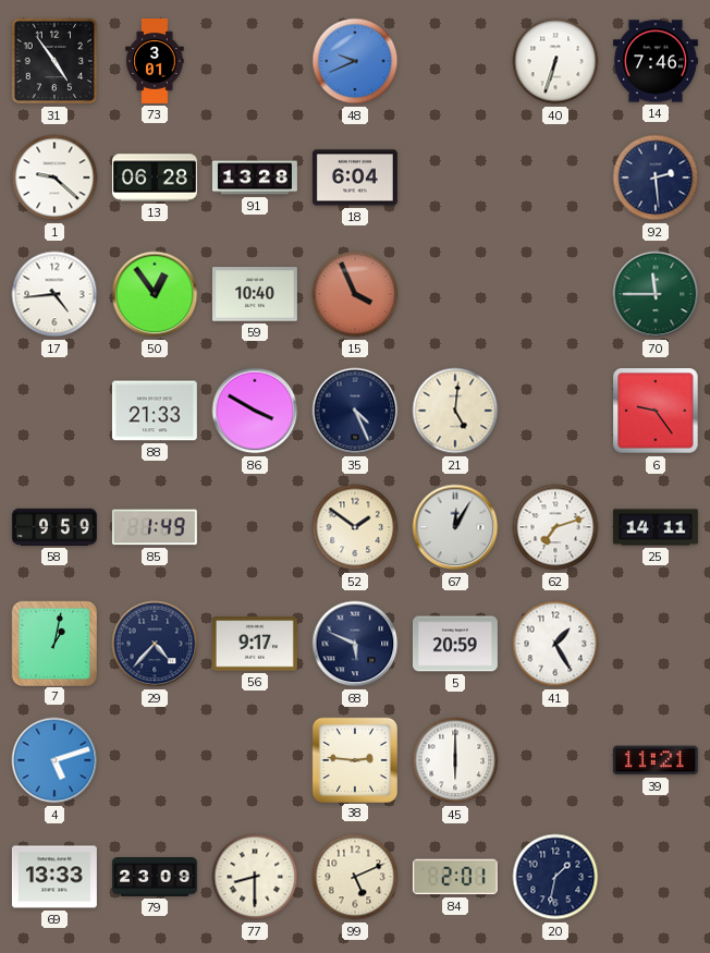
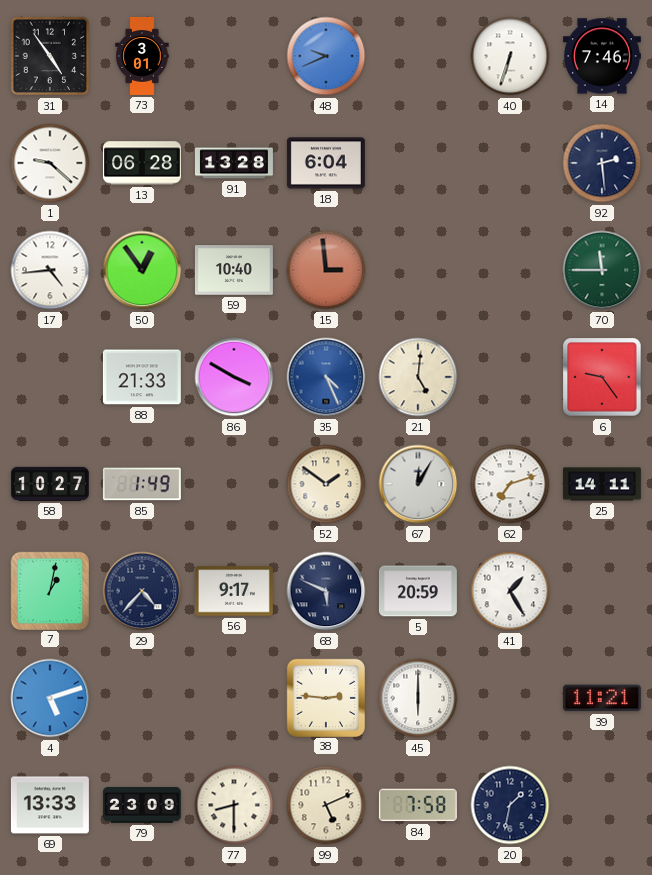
15: 3:56 -> 2:59
35 dial: navy -> blue
58: 9:59 -> 10:27
84: 2:01 -> 7:58
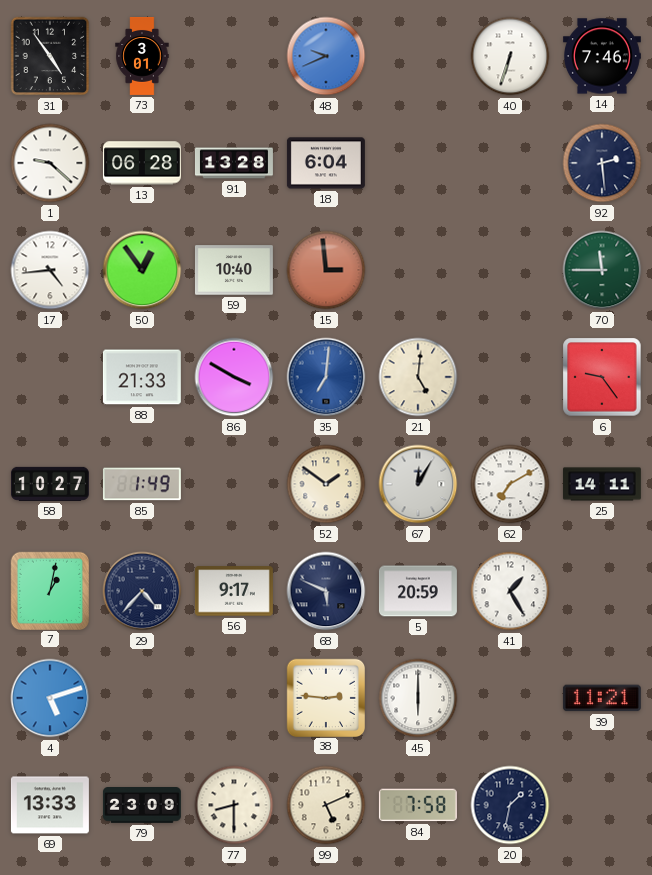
35: 4:26 -> 7:01
62: 7:12 -> 7:10
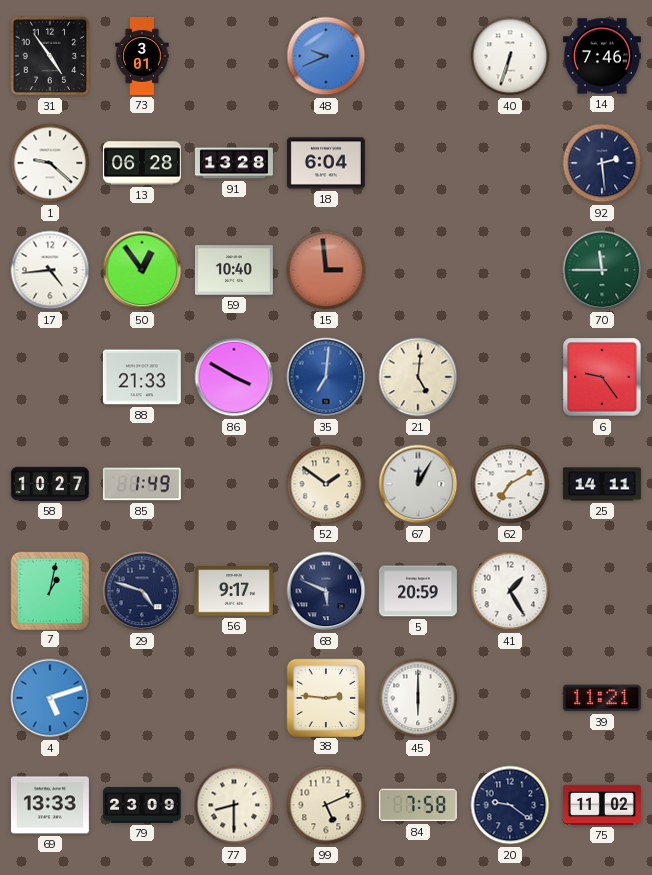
29: 4:37 -> 4:48
20: 1:32 -> 9:21
75: none -> 11:02
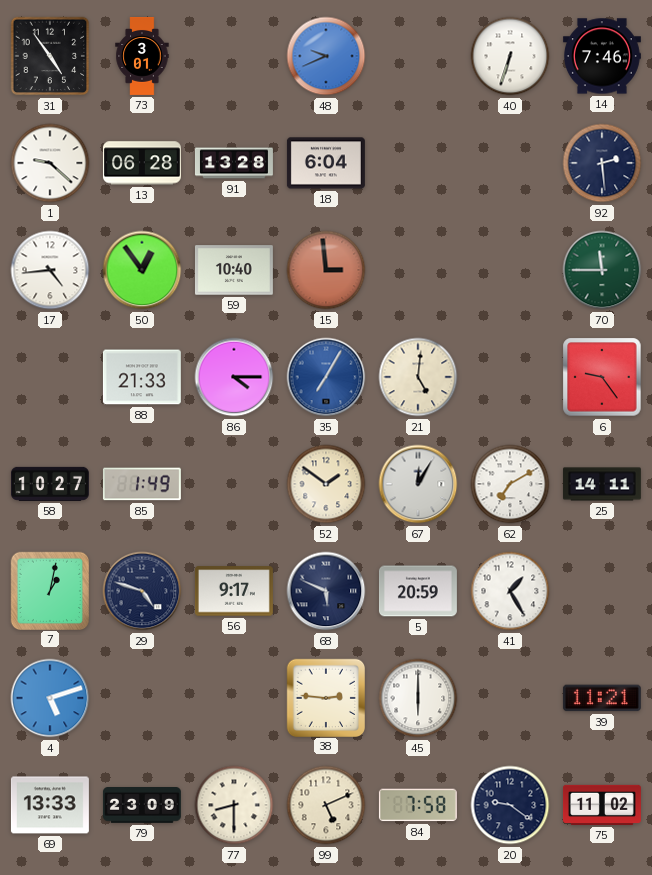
86: 3:50 -> 4:15
35: 7:01 -> 7:05
